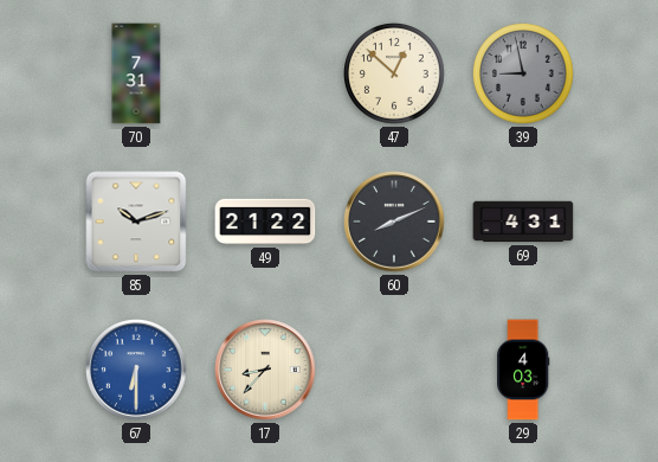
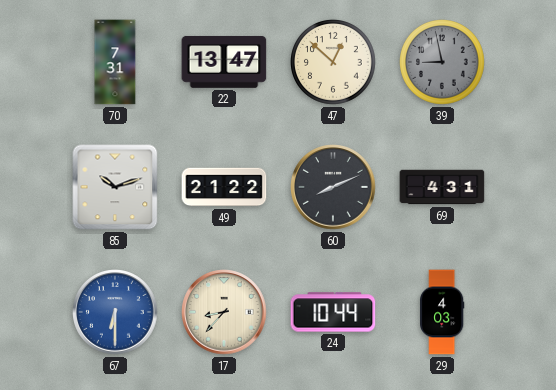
22: none -> 13:47
24: none -> 10:44
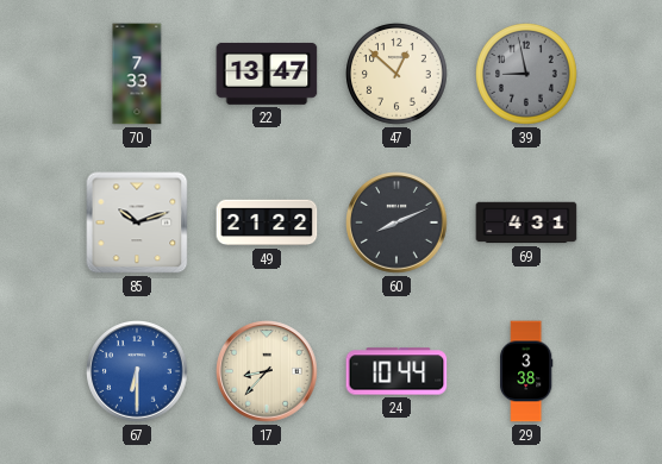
70: 7:31 -> 7:33
29: 4:03 -> 3:38
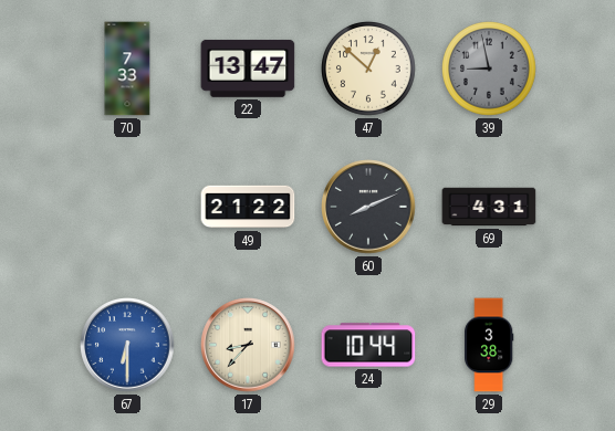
85: 10:12 -> none
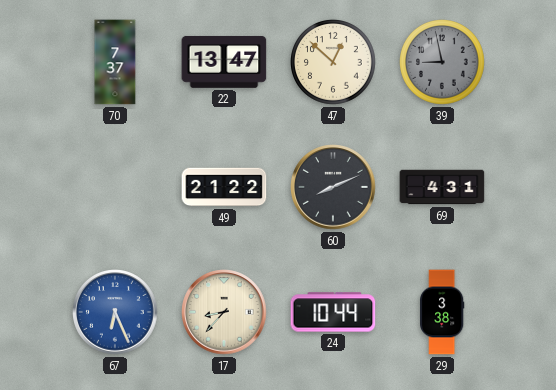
70: 7:33 -> 7:37
67: 6:30 -> 6:26
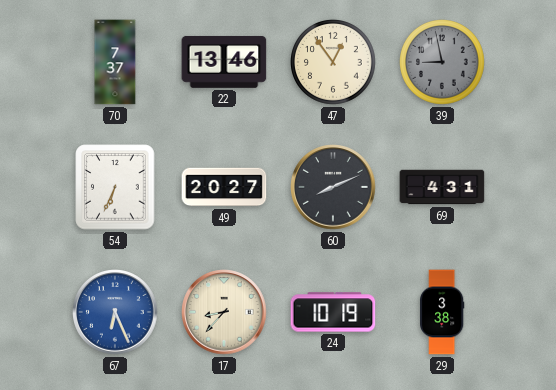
22: 13:47 -> 13:46
47: 12:52 -> 12:54
54: none -> 6:34
49: 21:22 -> 20:27
24: 10:44 -> 10:19
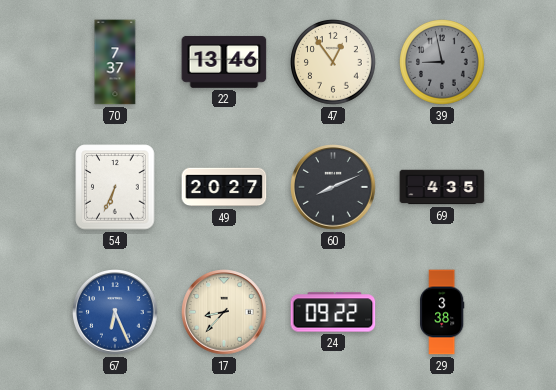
69: 4:31 -> 4:35
24: 10:19 -> 09:22
